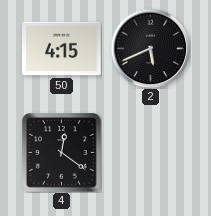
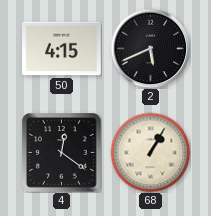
68: none -> 1:05
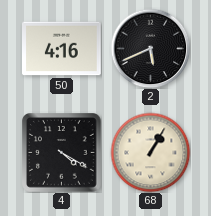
50: 4:15 -> 4:16
4: 12:21 -> 4:20
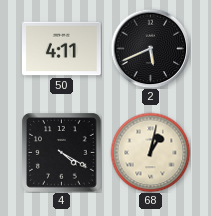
50: 4:16 -> 4:11
68: 1:05 -> 1:02
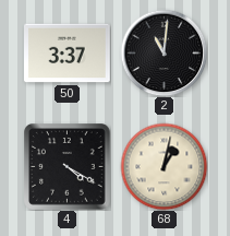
50: 4:11 -> 3:37
2: 5:41 -> 11:01
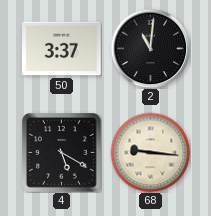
4: 4:20 -> 5:20
68: 1:02 -> 9:16
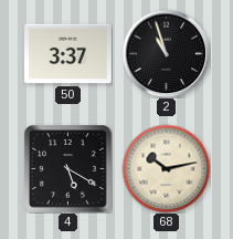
2: 11:01 -> 10:57
68: 9:16 -> 10:13
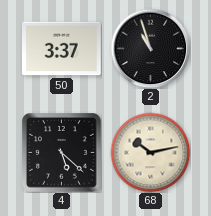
4: 5:20 -> 5:22
